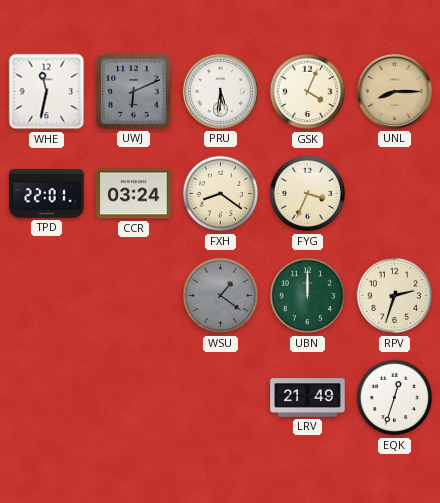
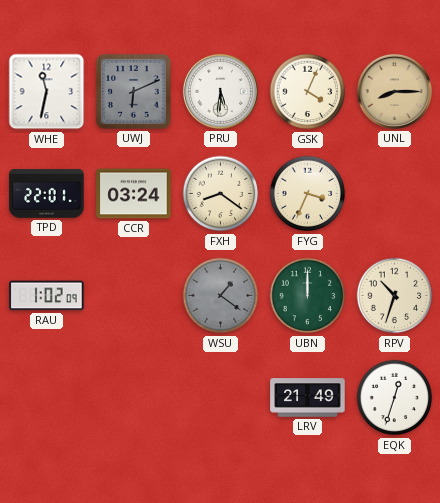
RAU: none -> 1:02
RPV: 2:33 -> 10:33
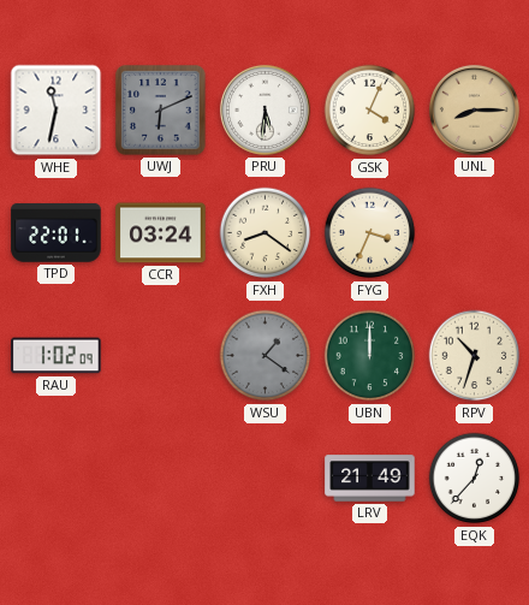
EQK: 12:33 -> 12:37
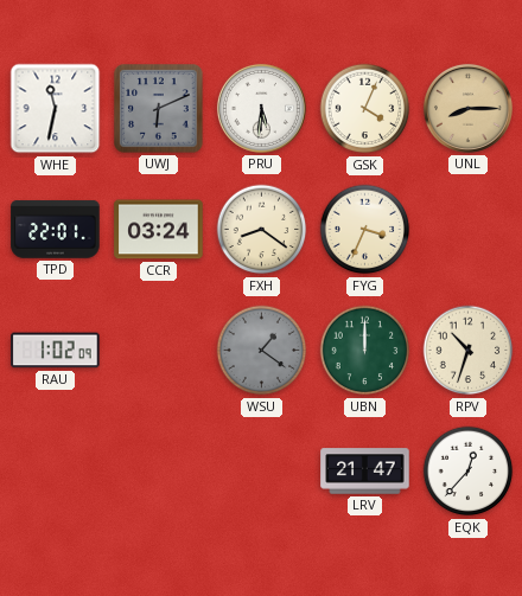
LRV: 21:49 -> 21:47
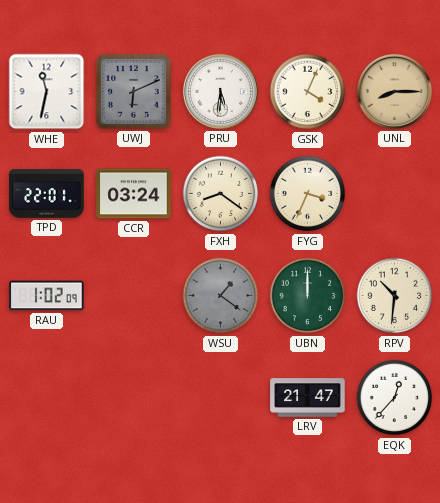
RPV: 10:33 -> 10:31
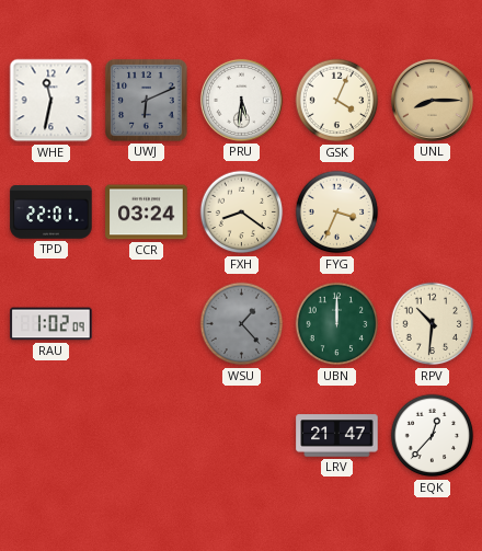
WSU: 1:21 -> 1:23
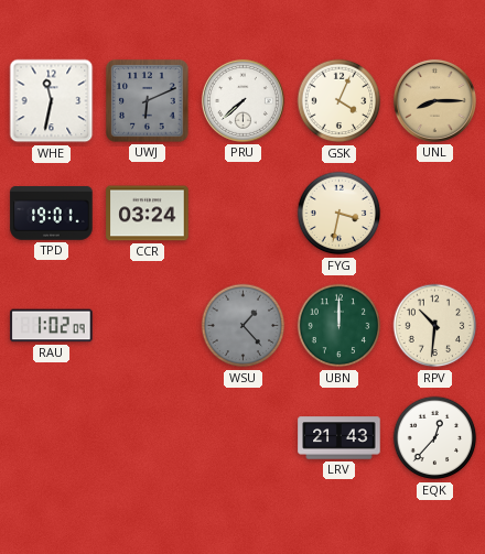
PRU: 5:31 -> 7:38
TPD: 22:01 -> 19:01
FXH: 8:21 -> none
FYG: 3:34 -> 3:32
LRV: 21:47 -> 21:43
